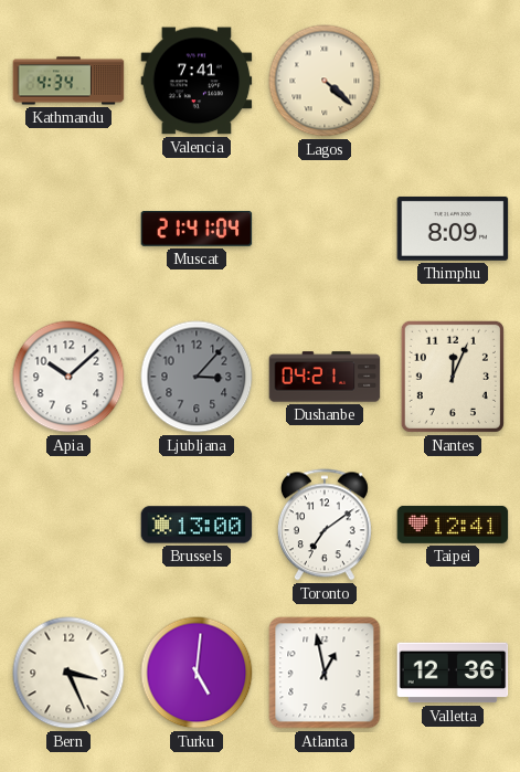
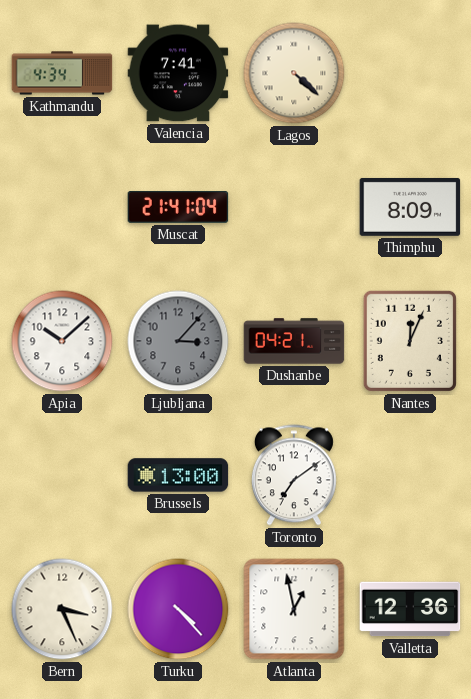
Taipei: 12:41 -> none
Turku: 5:01 -> 4:23
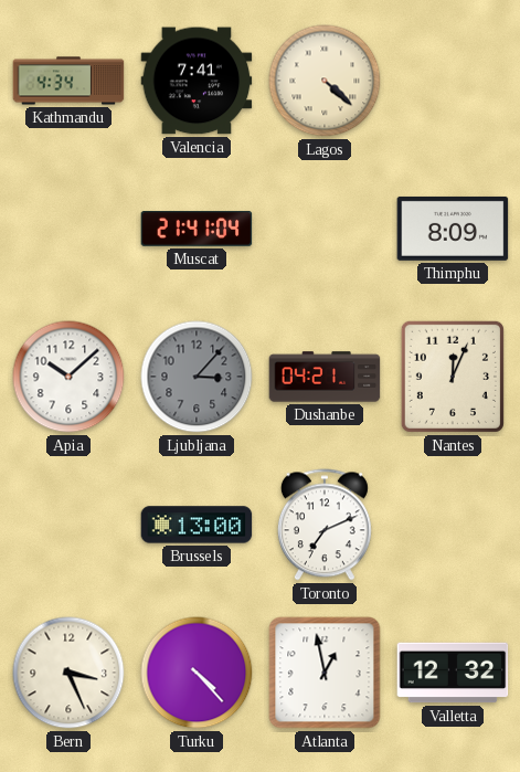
Toronto: 7:09 -> 7:11
Valletta: 12:36 -> 12:32
